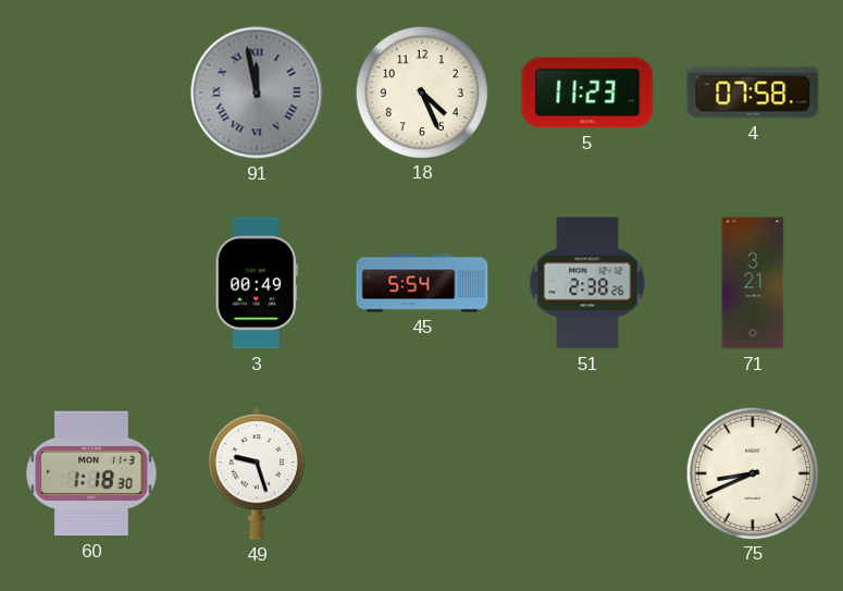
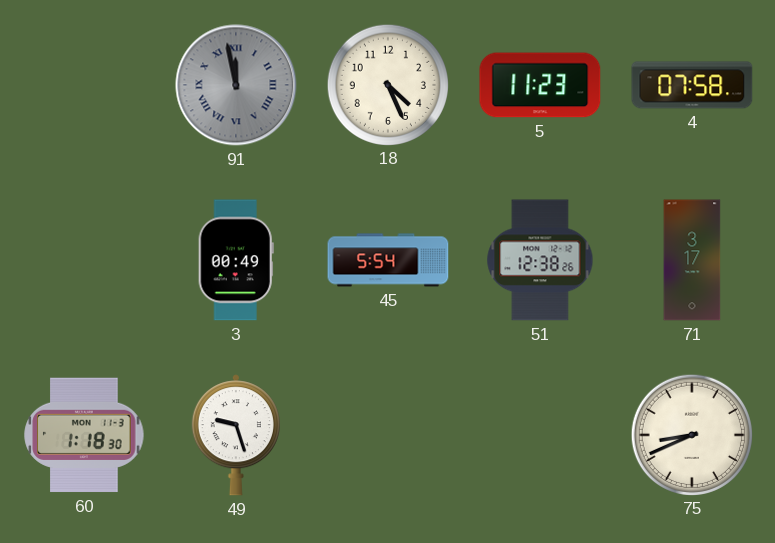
51: 2:38 -> 12:38
71: 3:21 -> 3:17
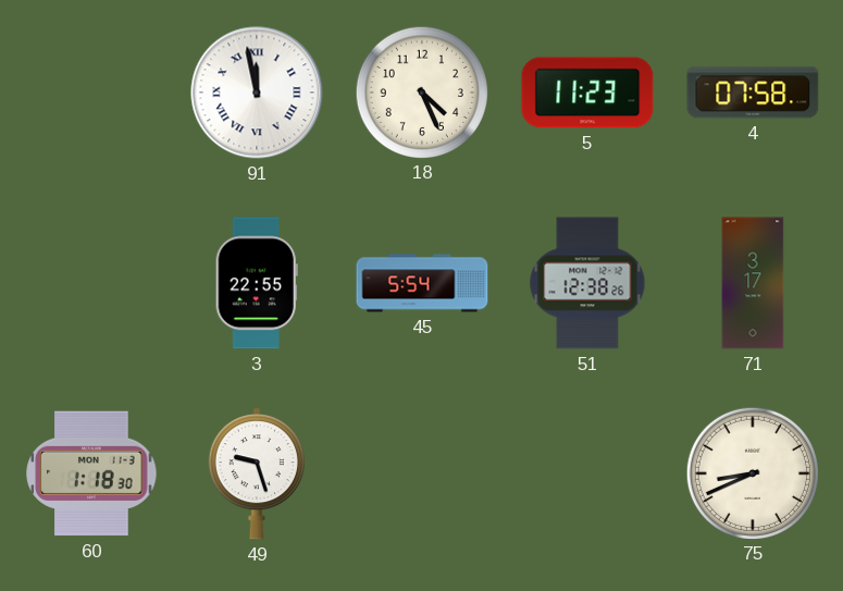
91 dial: grey -> white
3: 00:49 -> 22:55
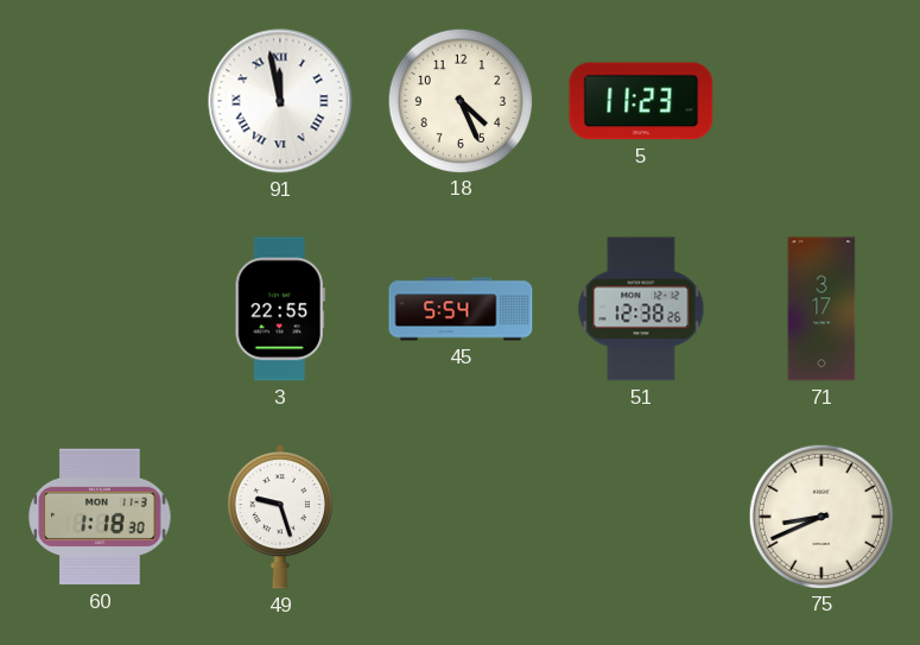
4: 07:58 -> none
